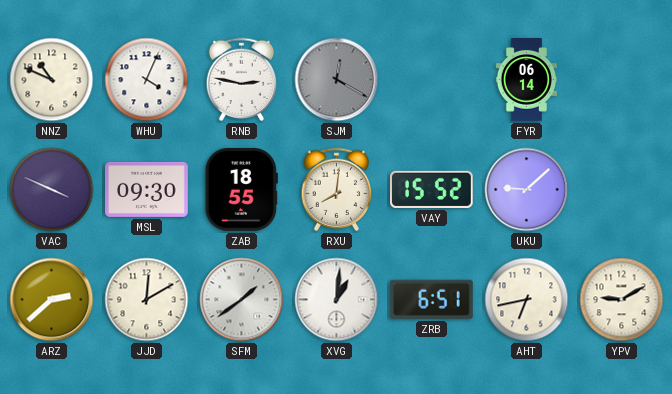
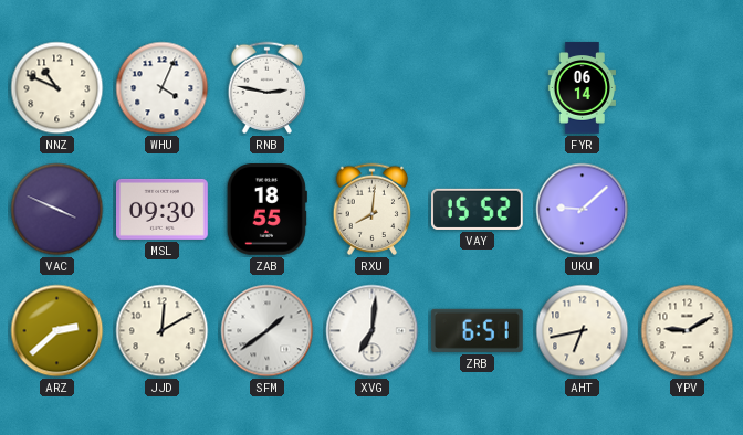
SJM: 12:20 -> none
XVG: 1:01 -> 7:01
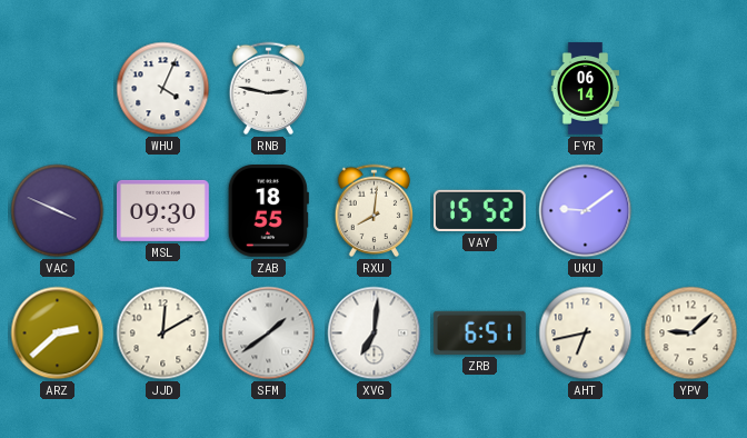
NNZ: 10:49 -> none
UKU: 9:08 -> 9:09
YPV: 9:10 -> 9:08
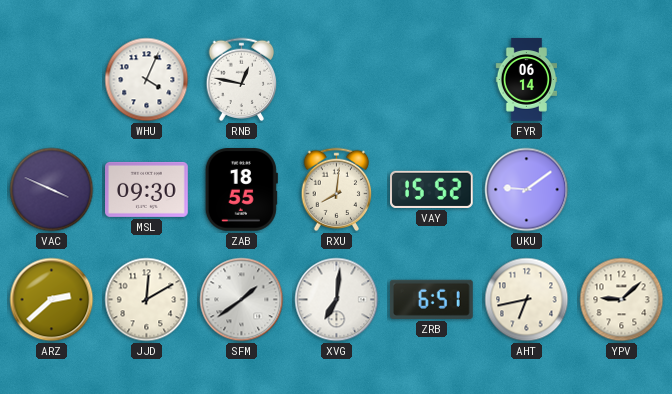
RNB: 2:47 -> 12:47
